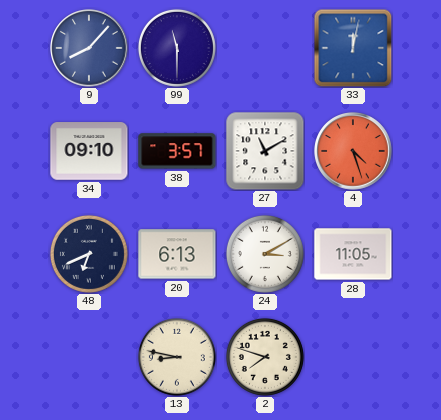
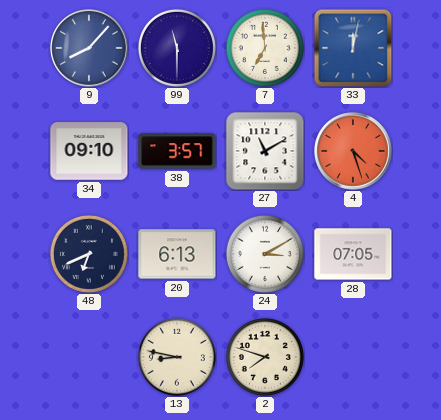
7: none -> 6:59
28: 11:05 -> 07:05
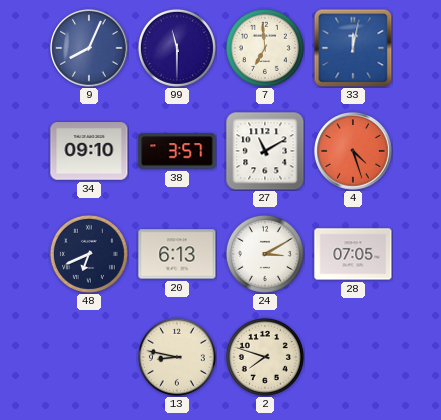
9: 8:07 -> 8:04
